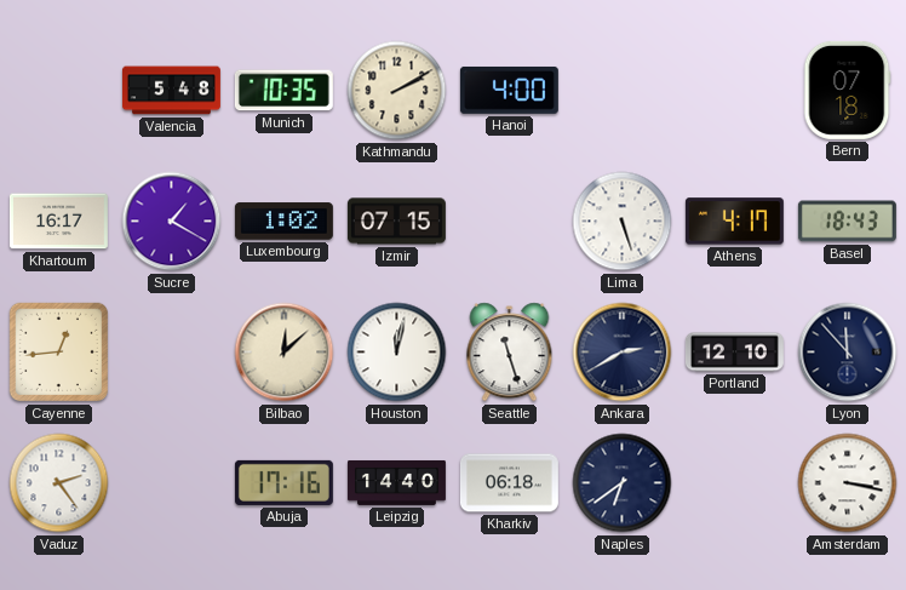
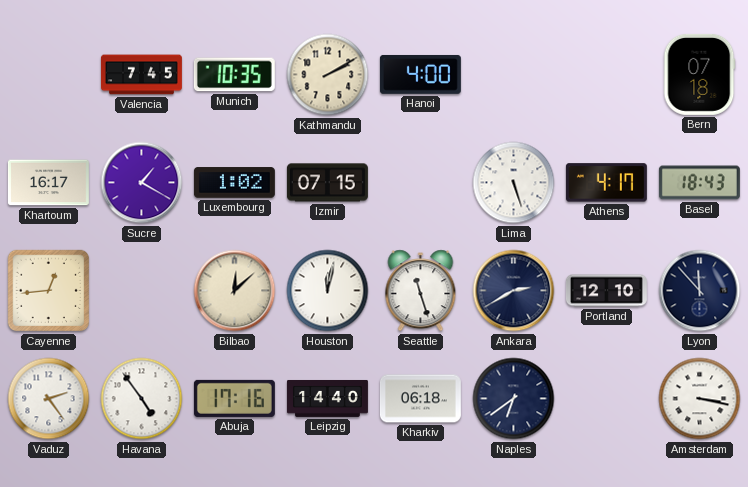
Valencia: 5:48 -> 7:45
Havana: none -> 4:54
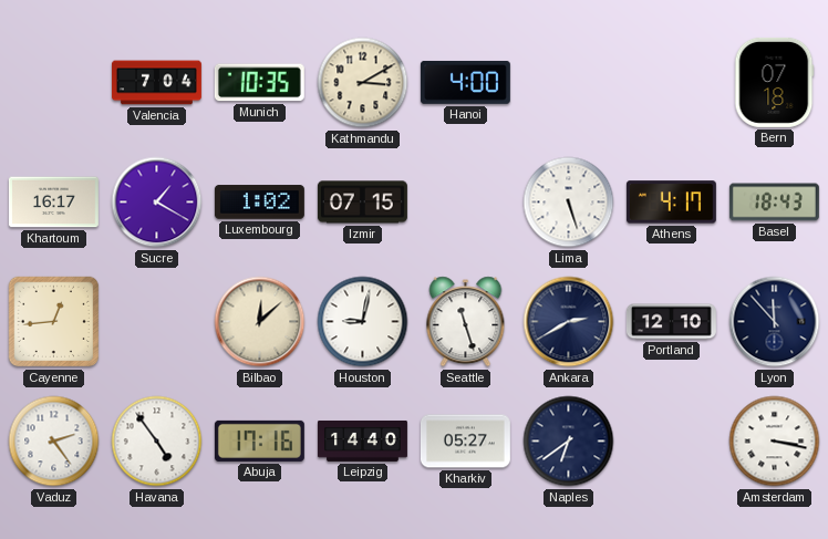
Valencia: 7:45 -> 7:04
Kathmandu: 2:10 -> 3:10
Houston: 12:02 -> 9:02
Kharkiv: 06:18 -> 05:27
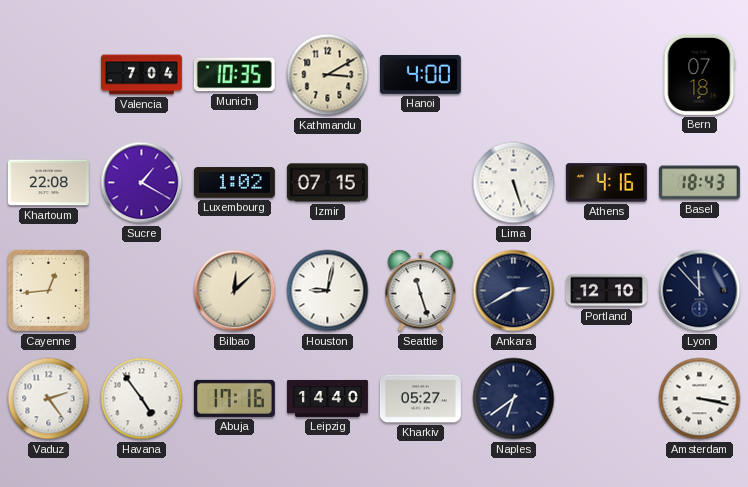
Khartoum: 16:17 -> 22:08
Athens: 4:17 -> 4:16
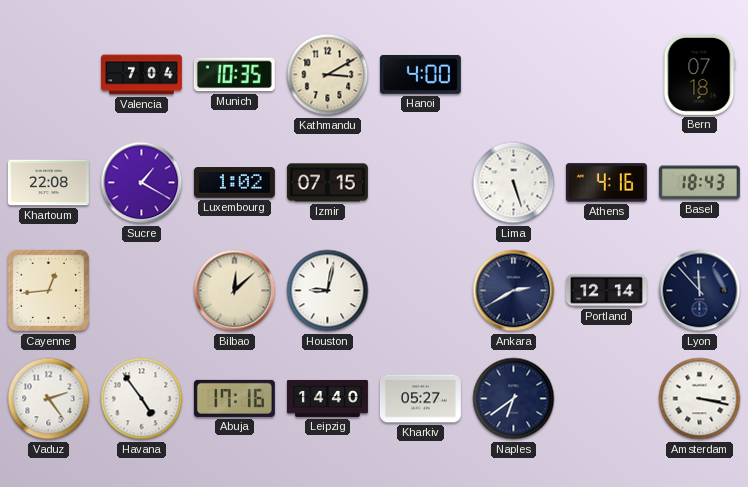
Seattle: 11:27 -> none
Portland: 12:10 -> 12:14
